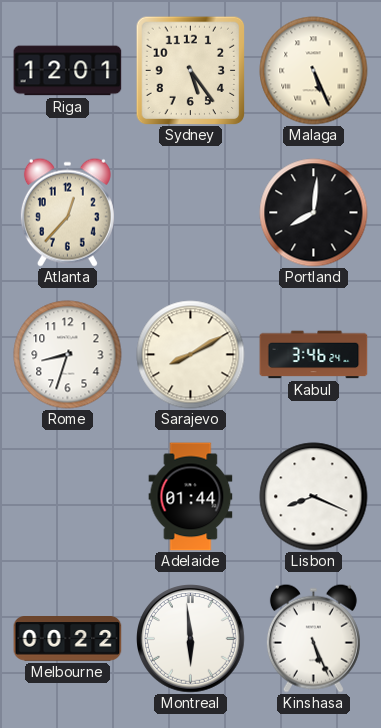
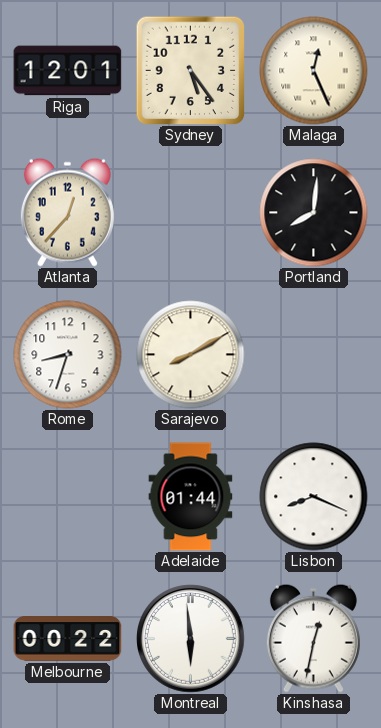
Malaga: 5:26 -> 12:26
Kabul: 3:46 -> none
Kinshasa: 5:26 -> 12:32
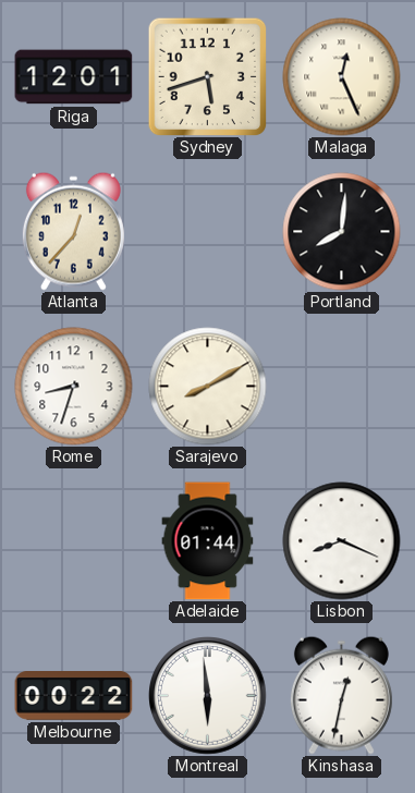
Sydney: 5:24 -> 5:42
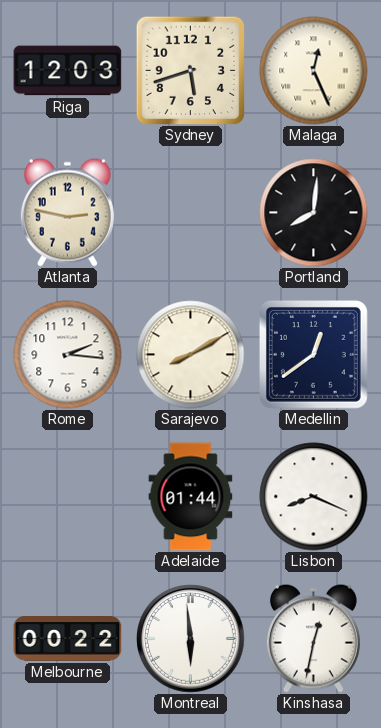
Riga: 12:01 -> 12:03
Atlanta: 12:37 -> 2:47
Rome: 8:33 -> 2:16
Medellin: none -> 12:39
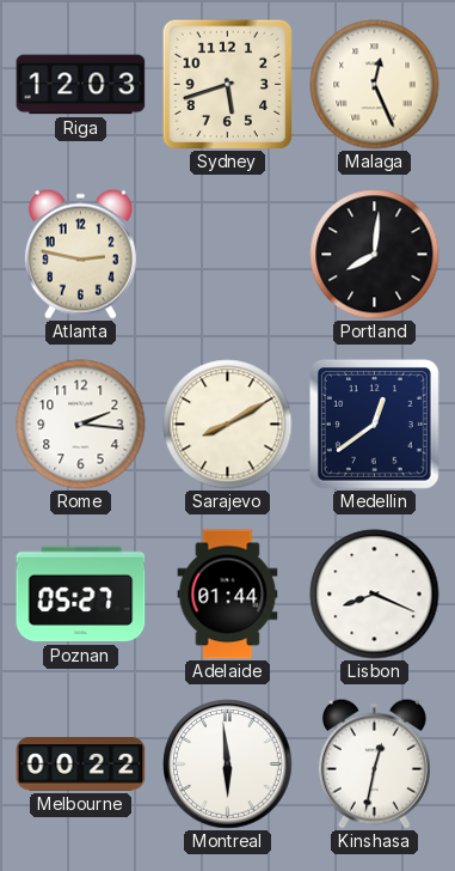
Poznan: none -> 05:27
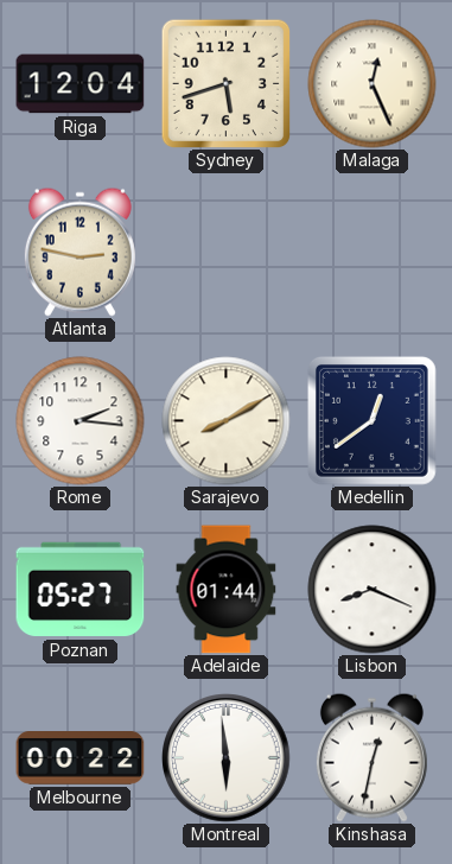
Riga: 12:03 -> 12:04
Portland: 8:01 -> none
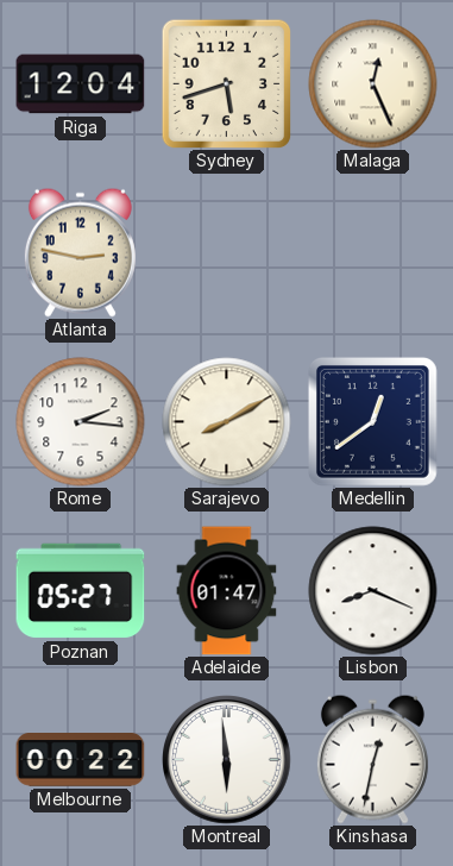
Adelaide: 01:44 -> 01:47
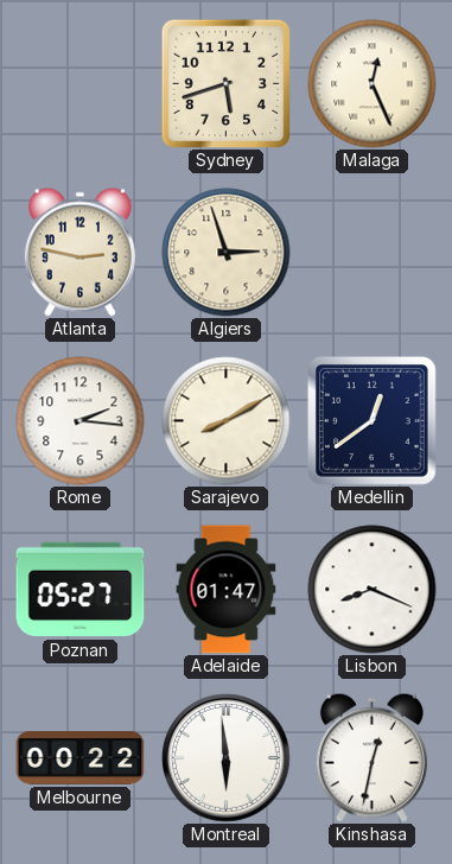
Riga: 12:04 -> none
Algiers: none -> 2:57
